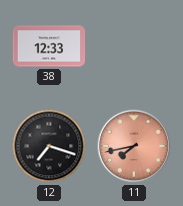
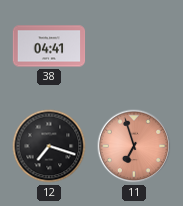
38: 12:33 -> 04:41
11: 7:43 -> 6:57
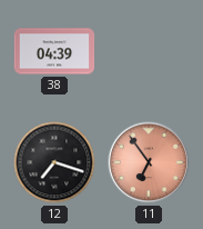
38: 04:41 -> 04:39
11: 6:57 -> 6:54
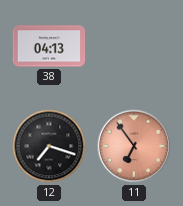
38: 04:39 -> 04:13
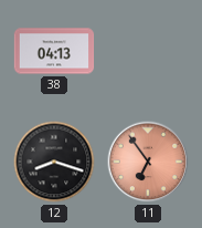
12: 7:18 -> 8:18
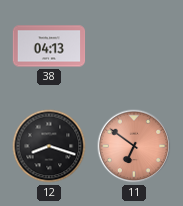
11: 6:54 -> 6:51
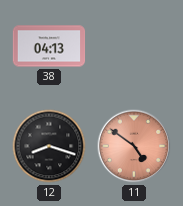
11: 6:51 -> 4:51
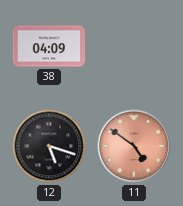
38: 04:13 -> 04:09
12: 8:18 -> 5:18
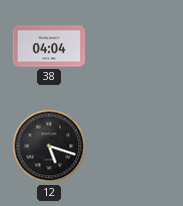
38: 04:09 -> 04:04
11: 4:51 -> none
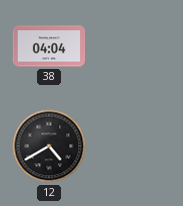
12: 5:18 -> 4:40
